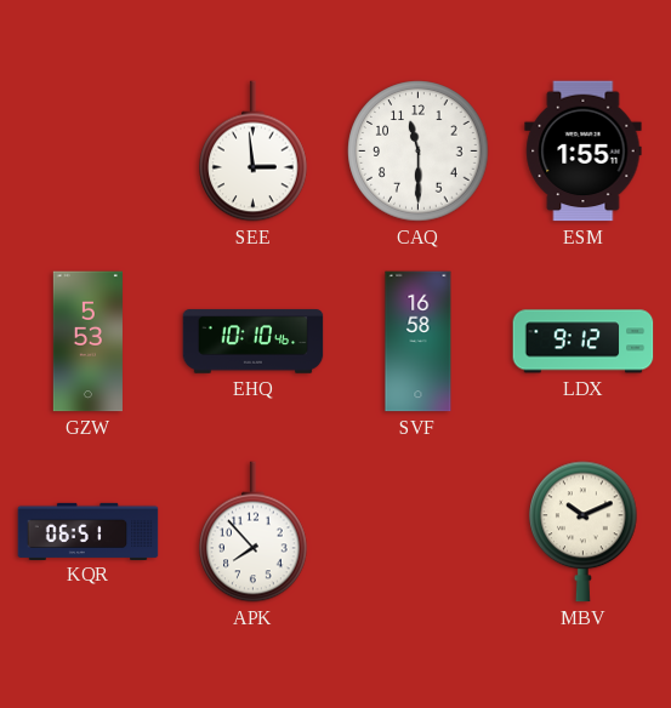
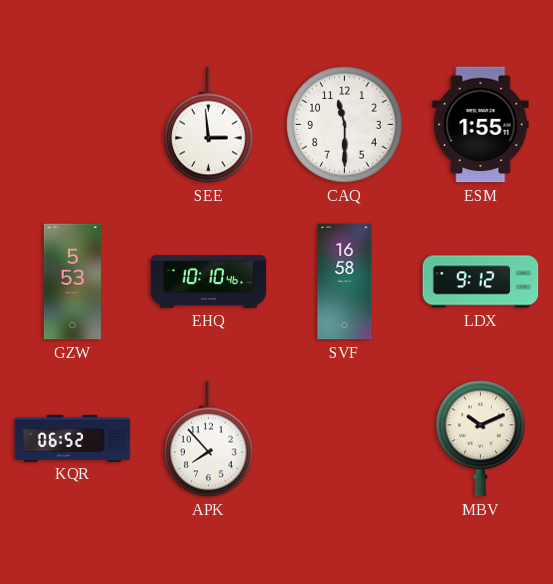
KQR: 06:51 -> 06:52
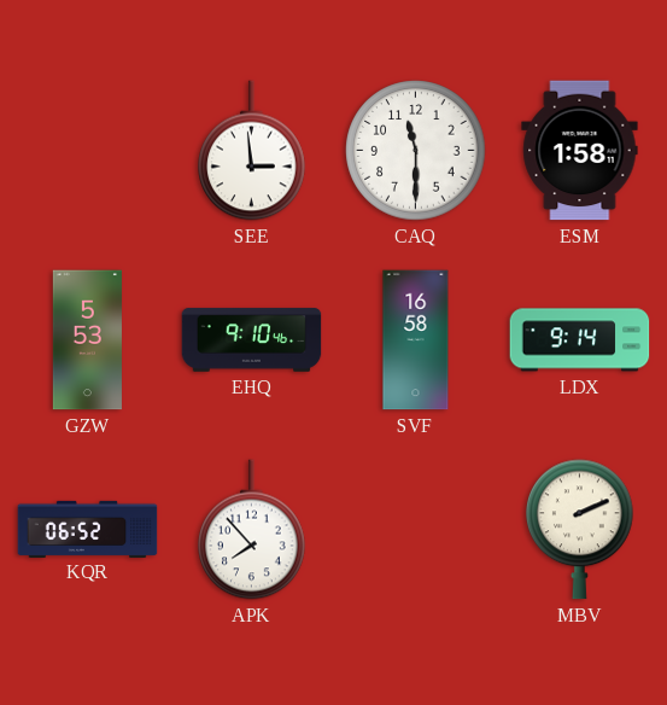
ESM: 1:55 -> 1:58
EHQ: 10:10 -> 9:10
LDX: 9:12 -> 9:14
MBV: 10:11 -> 2:11
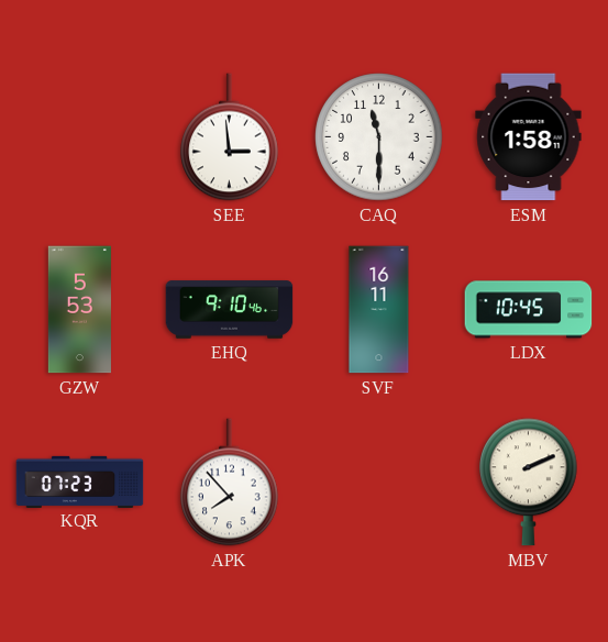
SVF: 16:58 -> 16:11
LDX: 9:14 -> 10:45
KQR: 06:52 -> 07:23
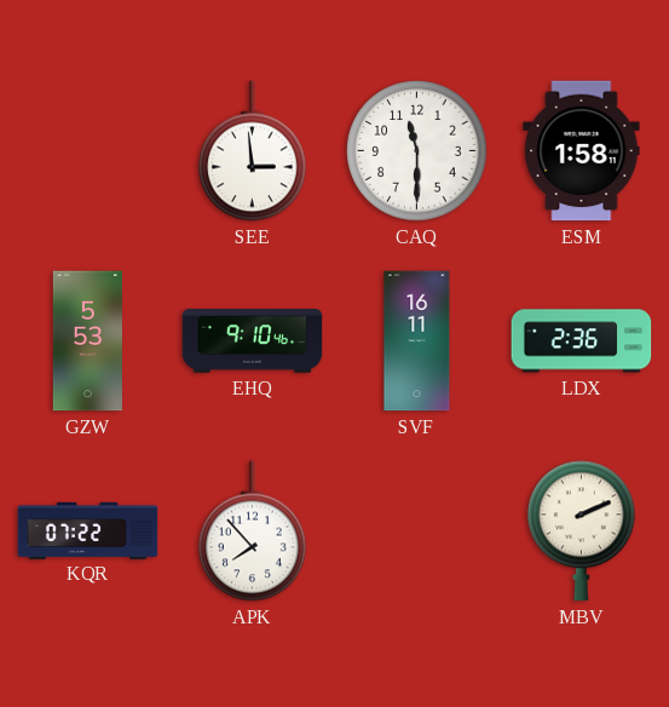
LDX: 10:45 -> 2:36
KQR: 07:23 -> 07:22
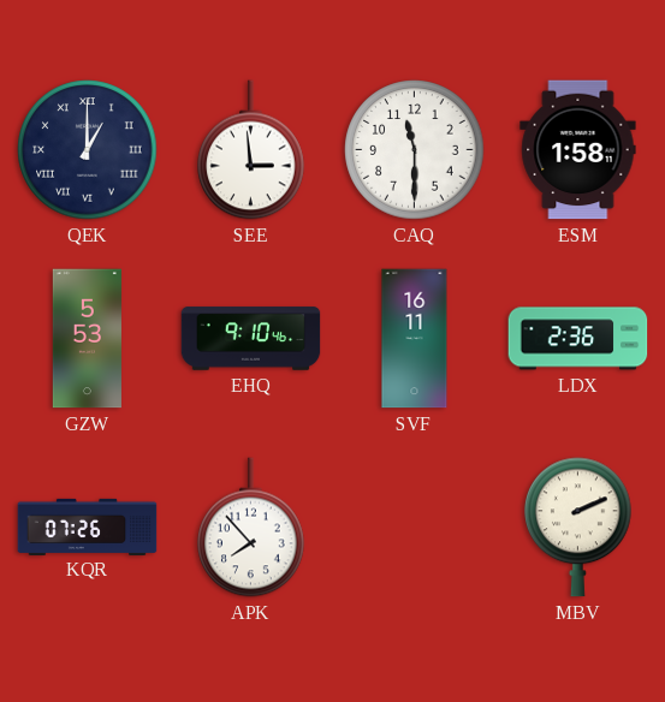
QEK: none -> 1:00
KQR: 07:22 -> 07:26
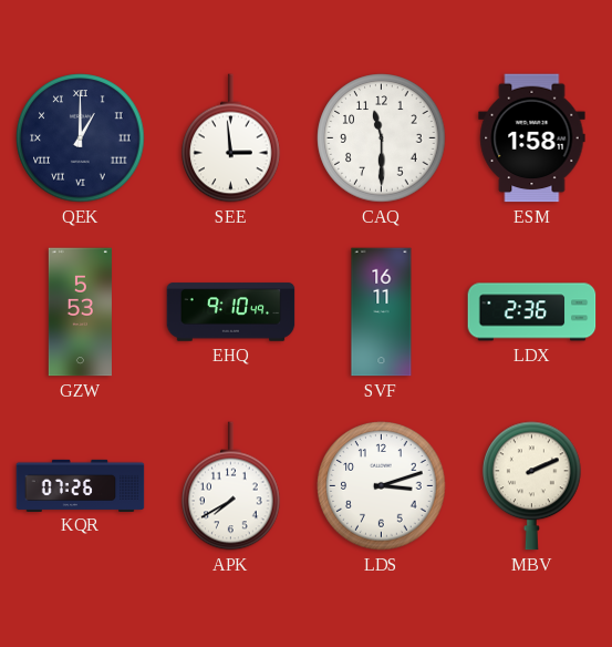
EHQ: 9:10:46 -> 9:10:49
APK: 7:53 -> 7:40
LDS: none -> 3:12
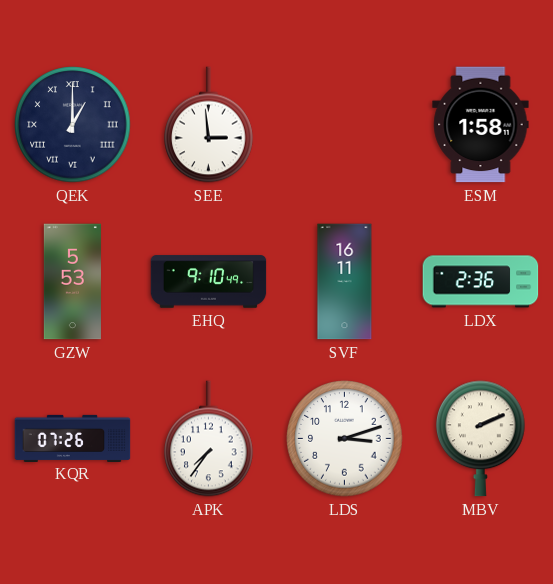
CAQ: 11:30 -> none
APK: 7:40 -> 7:36
